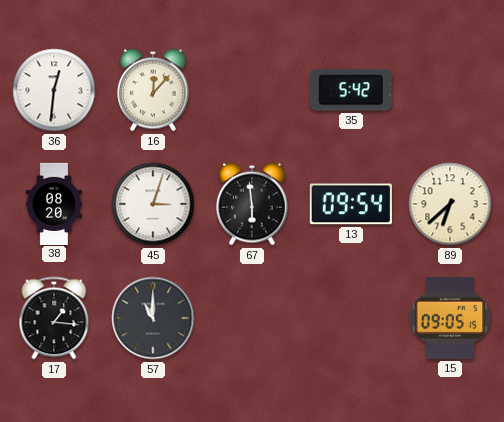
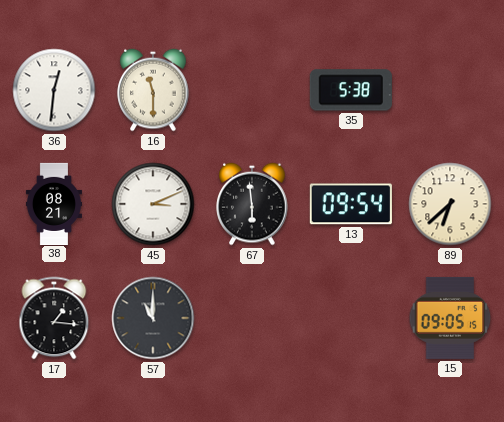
16: 12:07 -> 11:30
35: 5:42 -> 5:38
38: 08:20 -> 08:21
45: 3:03 -> 3:11
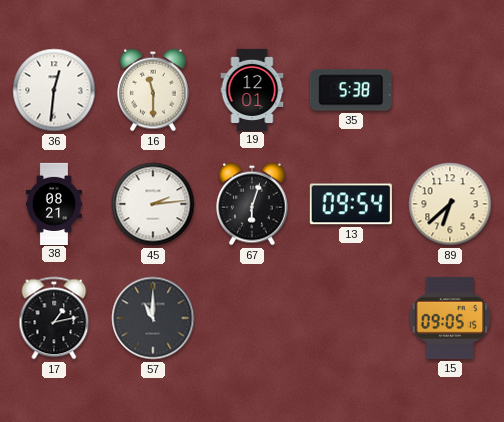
19: none -> 12:01
45: 3:11 -> 2:14
67: 5:59 -> 6:03
17: 1:16 -> 1:13
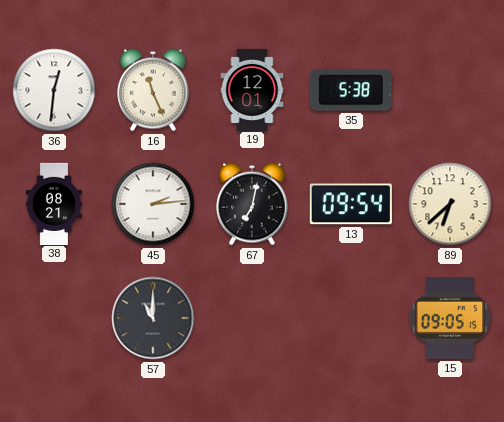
16: 11:30 -> 11:26
67: 6:03 -> 7:02
17: 1:13 -> none
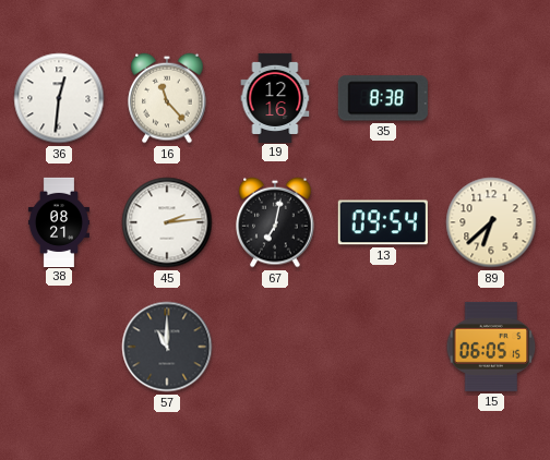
16: 11:26 -> 11:23
19: 12:01 -> 12:16
35: 5:38 -> 8:38
15: 09:05 -> 06:05
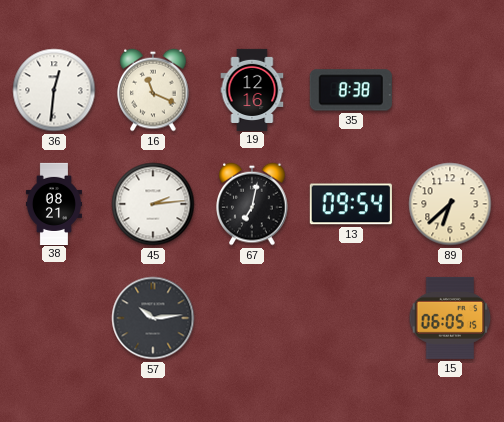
16: 11:23 -> 11:19
57: 11:00 -> 10:14
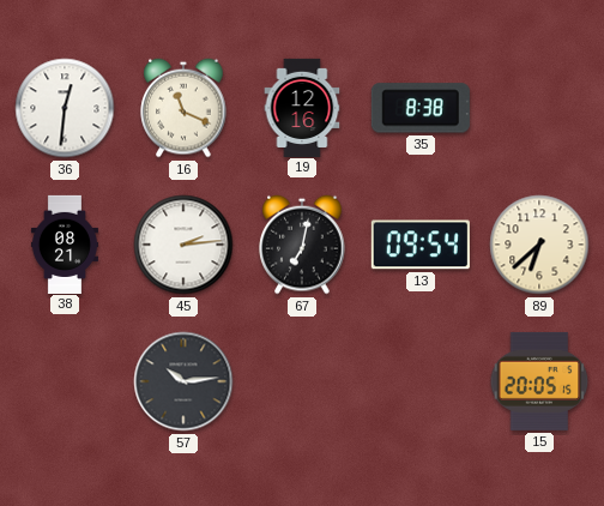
15: 06:05 -> 20:05
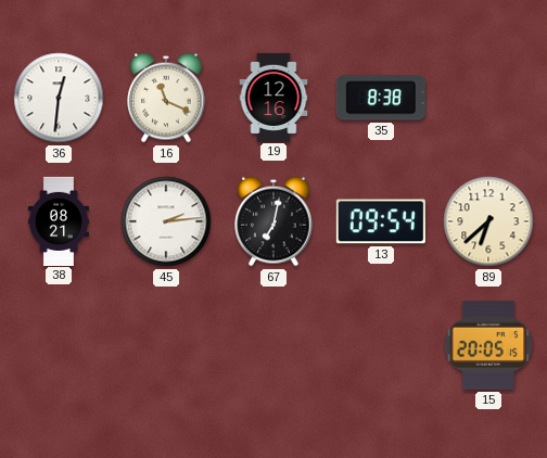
57: 10:14 -> none
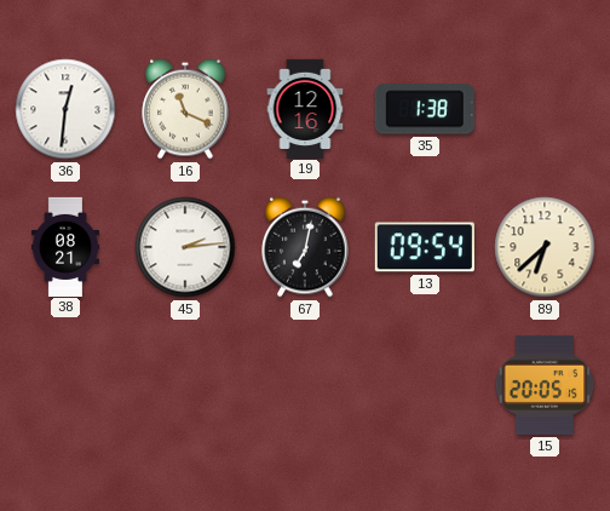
35: 8:38 -> 1:38
